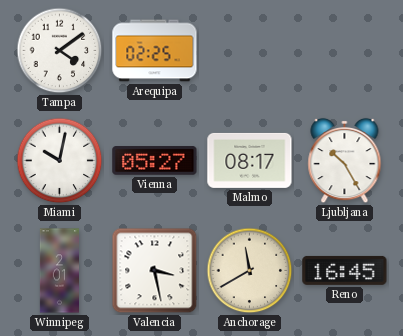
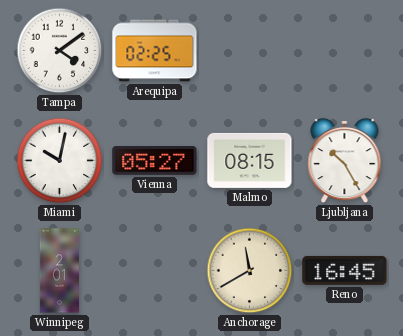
Malmo: 08:17 -> 08:15
Valencia: 3:28 -> none
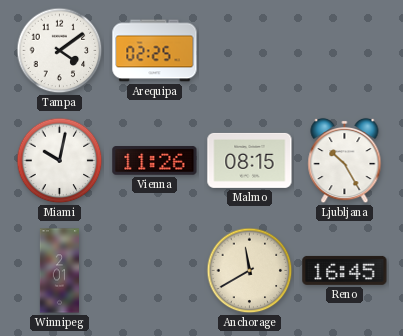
Vienna: 05:27 -> 11:26
